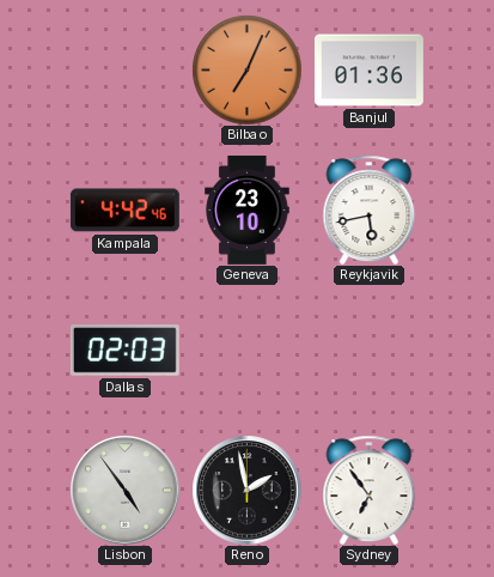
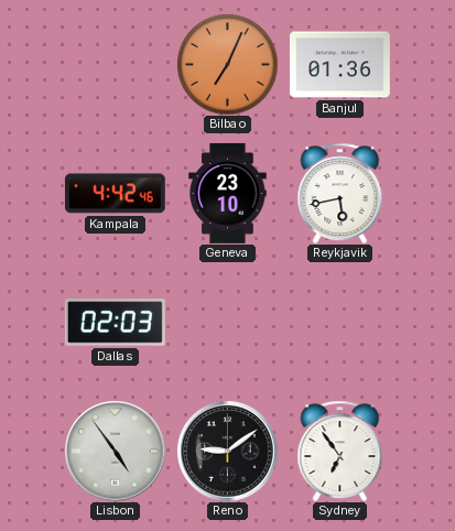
Reno: 1:58 -> 9:09
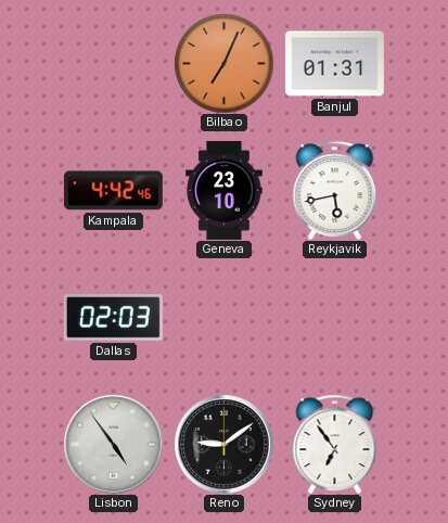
Banjul: 01:36 -> 01:31
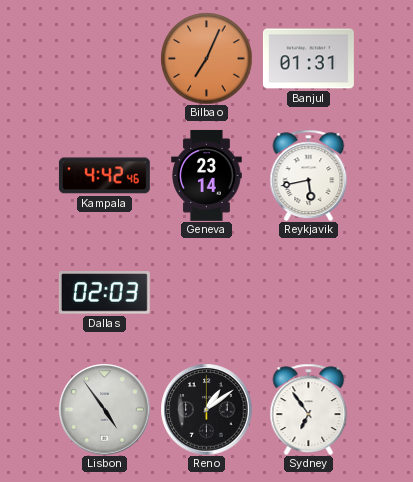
Geneva: 23:10 -> 23:14
Reno: 9:09 -> 1:09
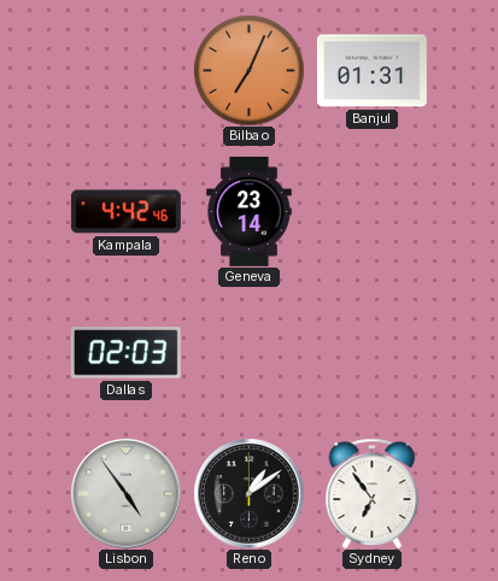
Reykjavik: 5:43 -> none
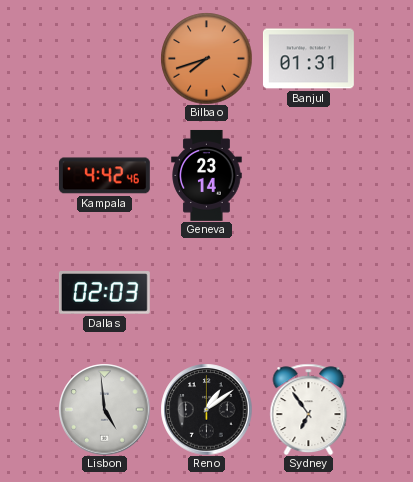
Bilbao: 7:04 -> 7:42
Lisbon: 4:54 -> 4:59
